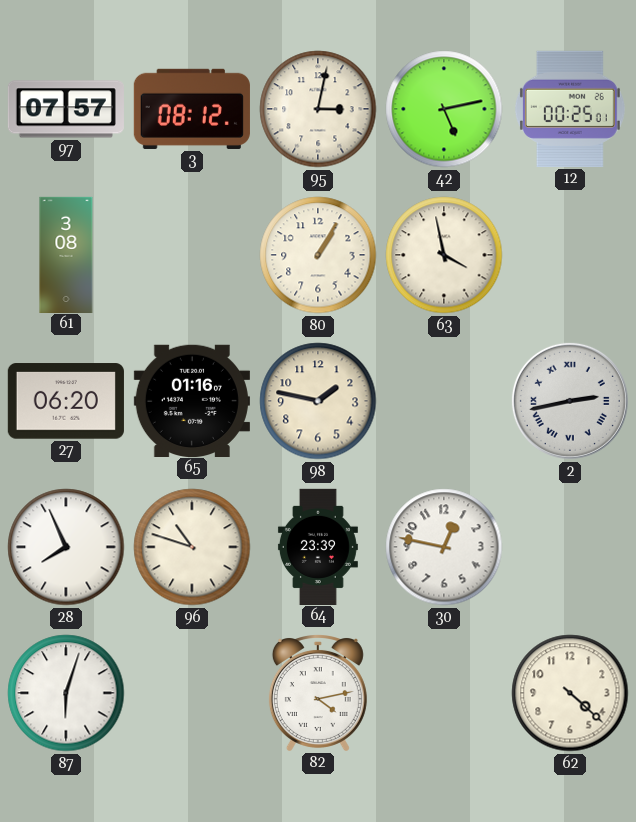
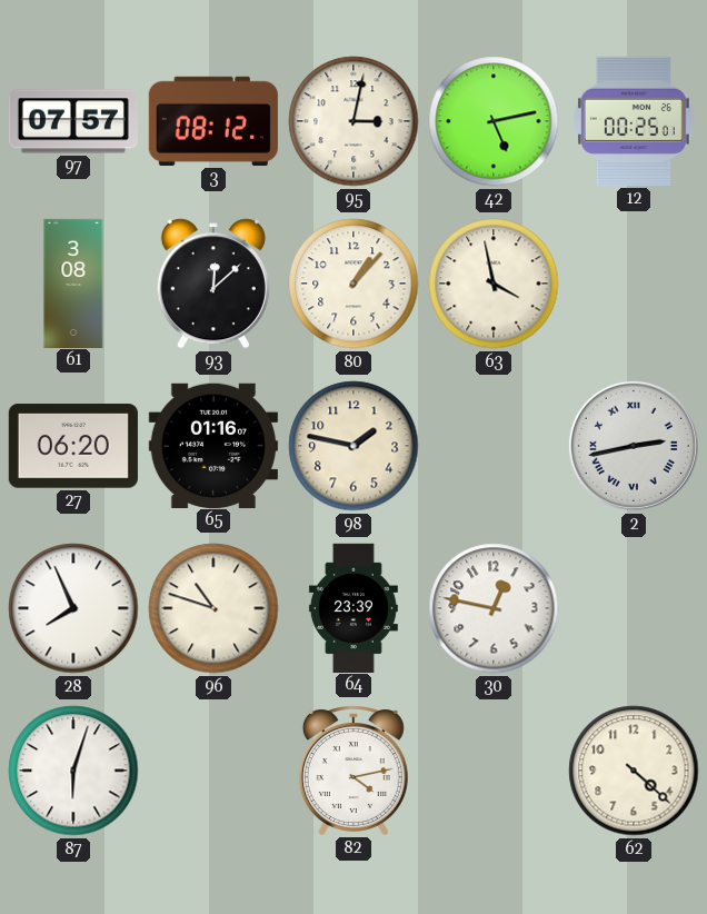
93: none -> 12:08
80: 1:05 -> 1:07
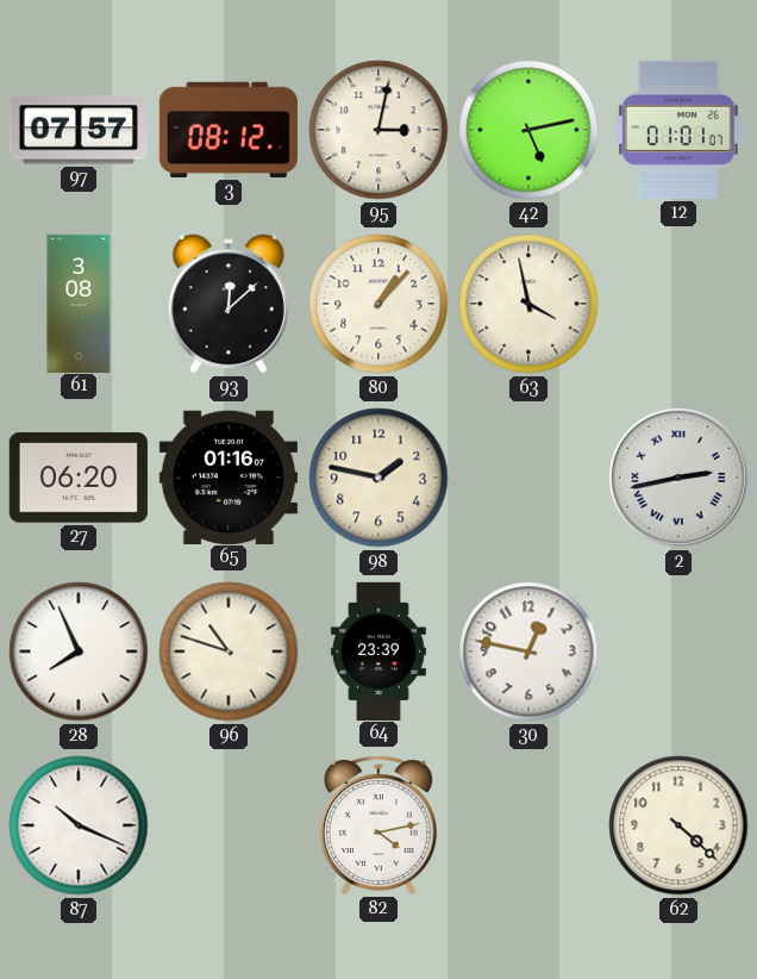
12: 00:25 -> 01:01
87: 6:03 -> 10:19
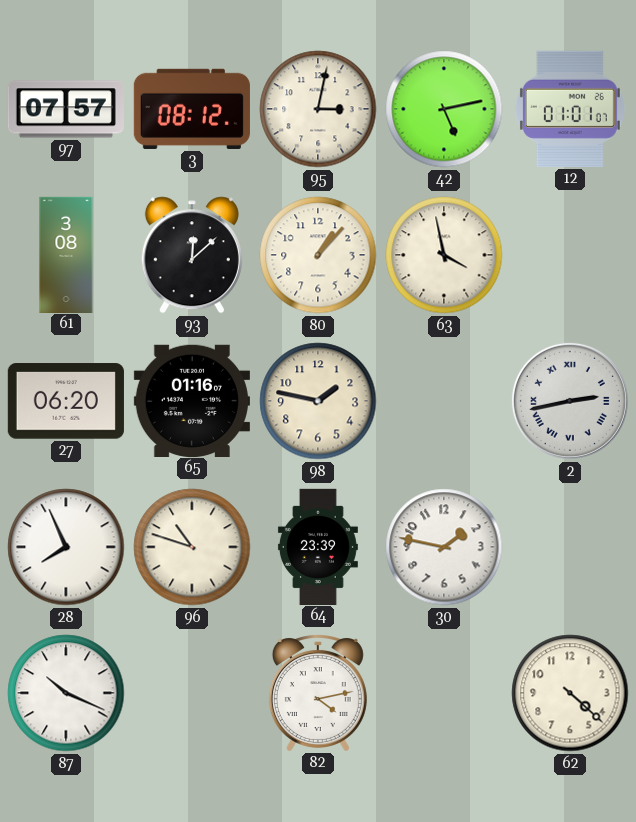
30: 12:47 -> 1:47
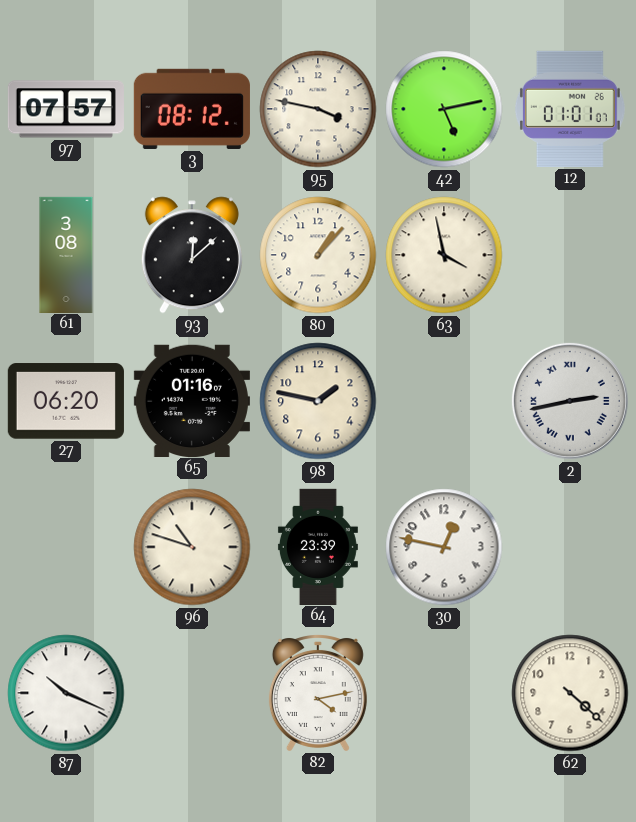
95: 3:02 -> 3:47
28: 7:56 -> none
30: 1:47 -> 12:47
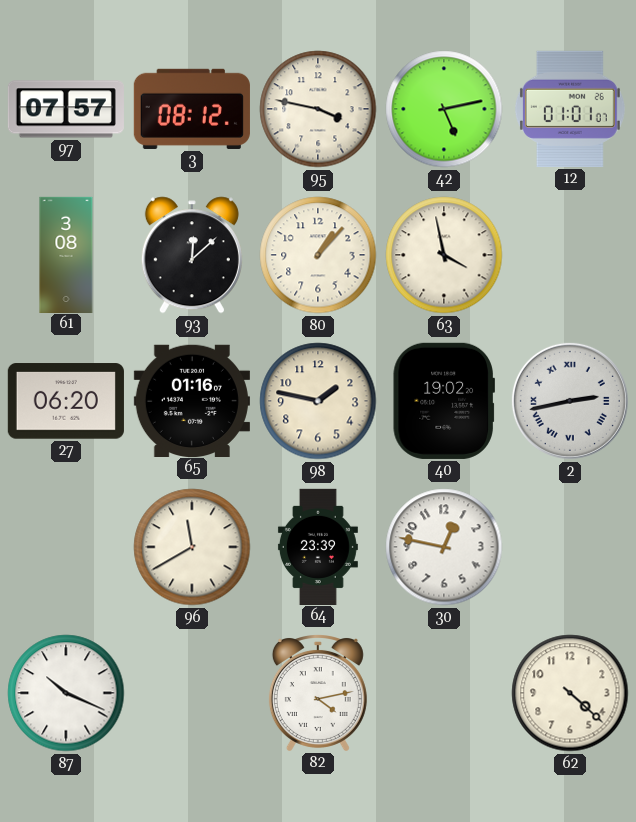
40: none -> 19:02
96: 10:48 -> 11:40
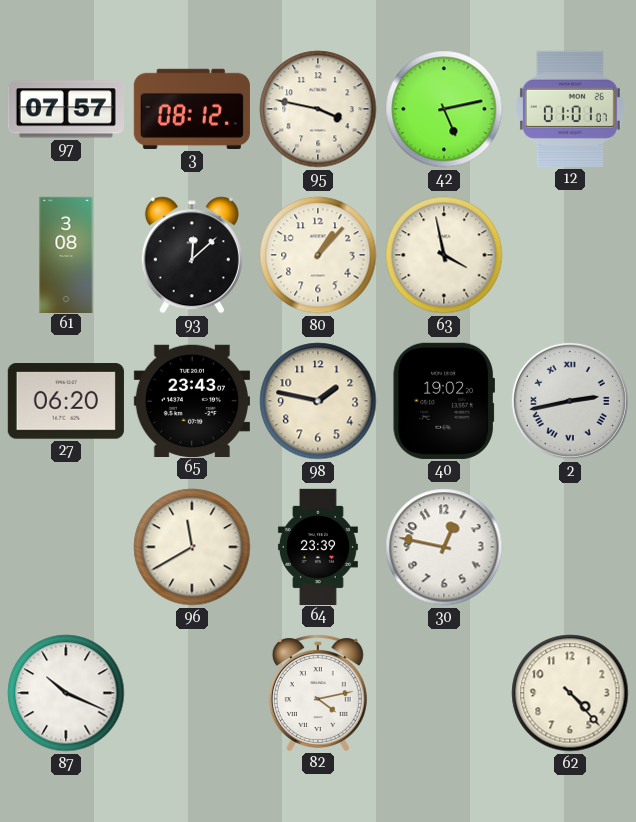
65: 01:16 -> 23:43
62: 4:22 -> 4:23
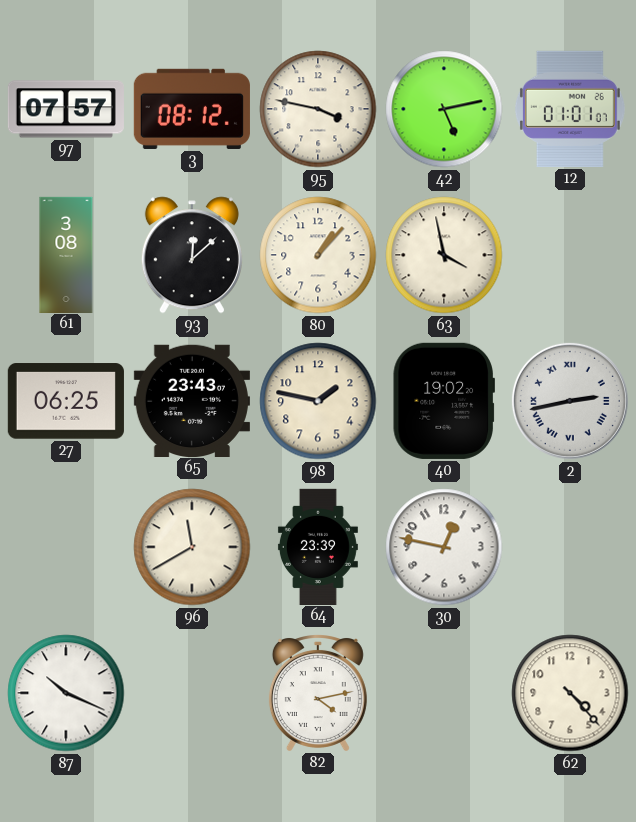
27: 06:20 -> 06:25
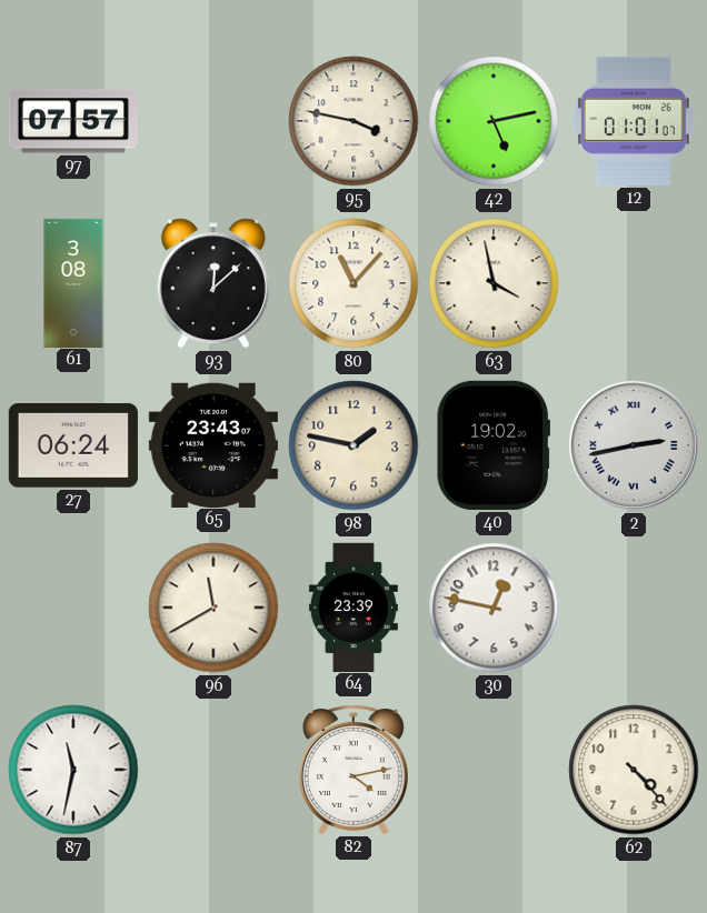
3: 08:12 -> none
80: 1:07 -> 11:07
27: 06:25 -> 06:24
87: 10:19 -> 11:32
